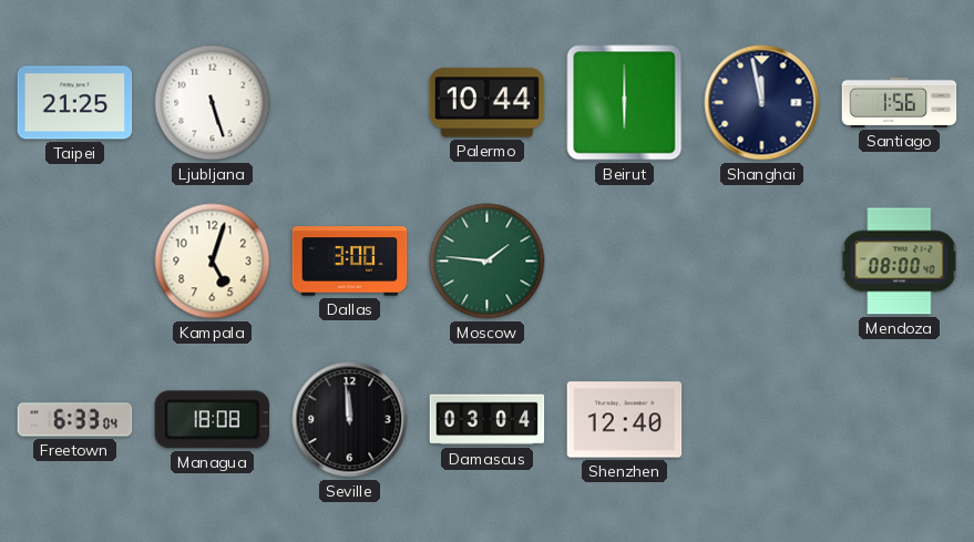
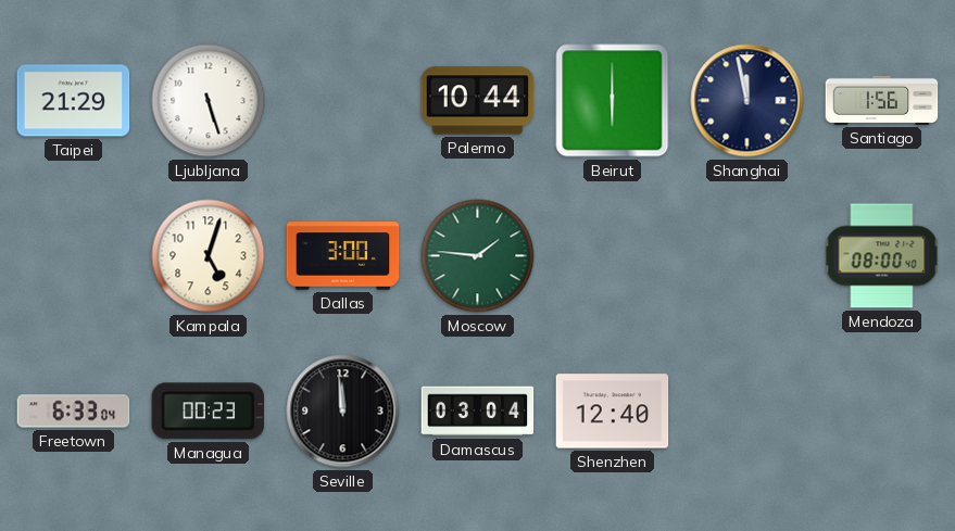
Taipei: 21:25 -> 21:29
Managua: 18:08 -> 00:23
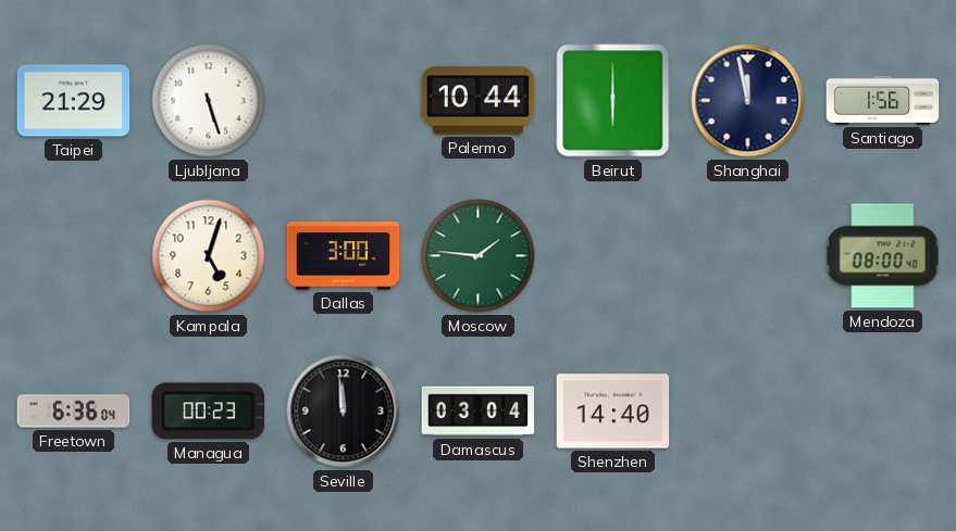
Freetown: 6:33 -> 6:36
Shenzhen: 12:40 -> 14:40
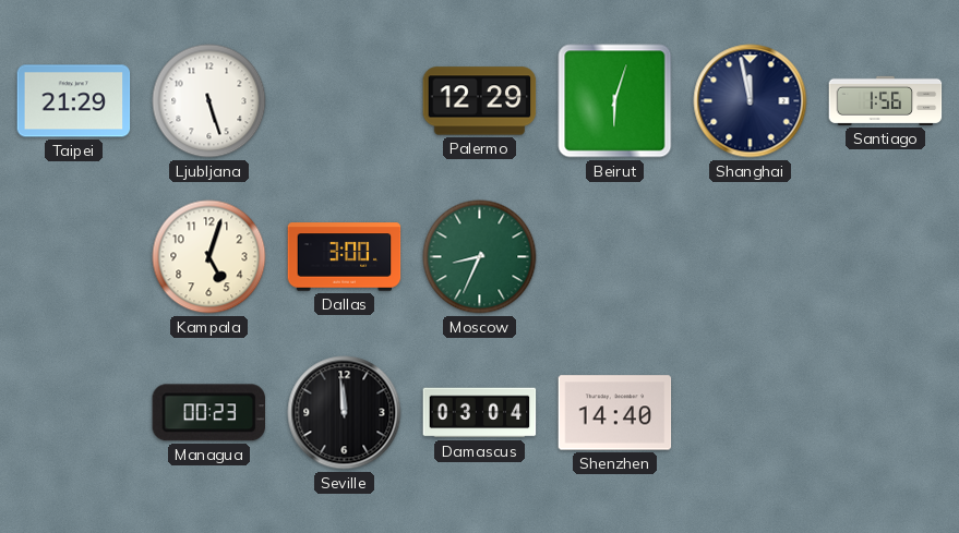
Palermo: 10:44 -> 12:29
Beirut: 6:00 -> 6:03
Moscow: 1:46 -> 8:34
Mendoza: 08:00 -> none
Freetown: 6:36 -> none
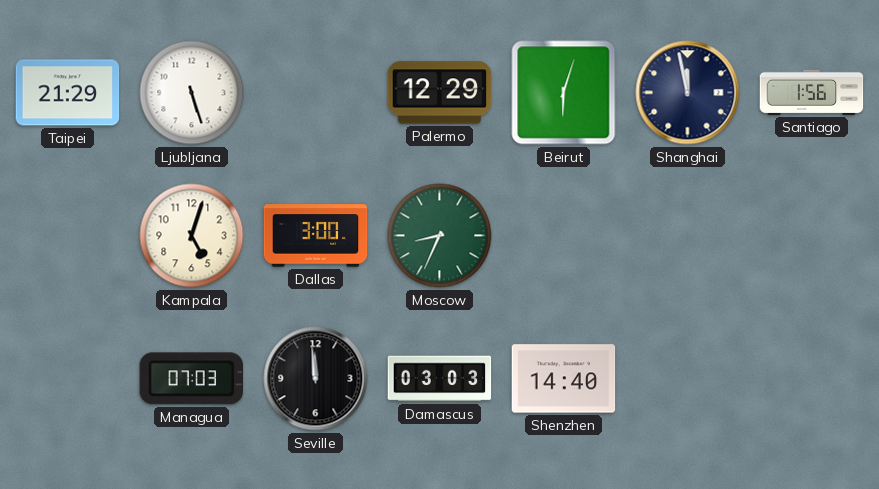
Managua: 00:23 -> 07:03
Damascus: 03:04 -> 03:03
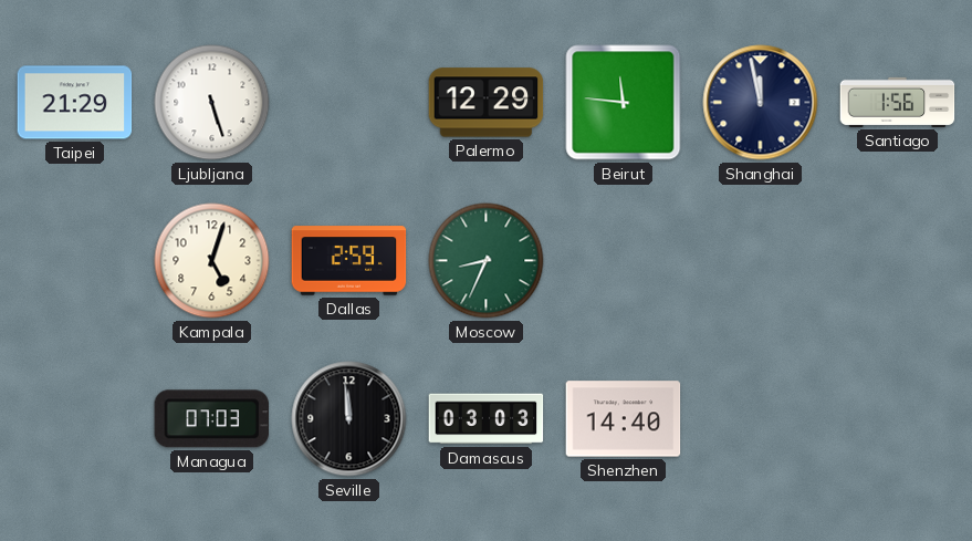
Beirut: 6:03 -> 11:46
Dallas: 3:00 -> 2:59
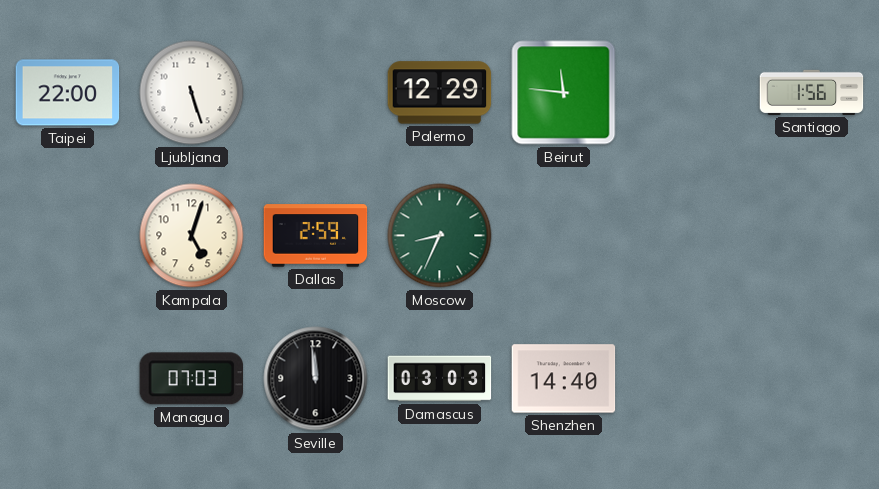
Taipei: 21:29 -> 22:00
Shanghai: 11:58 -> none
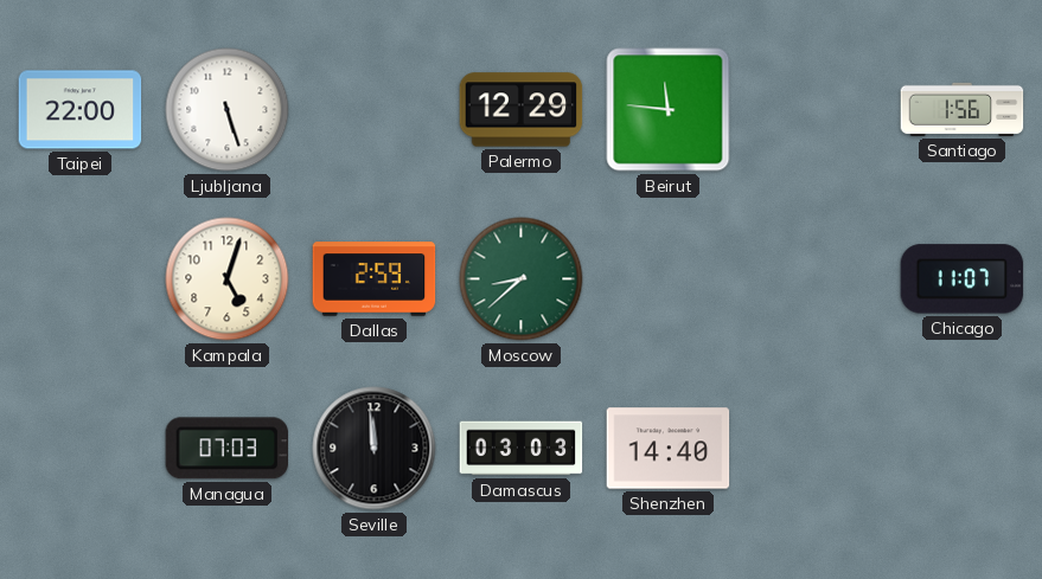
Moscow: 8:34 -> 8:38
Chicago: none -> 11:07
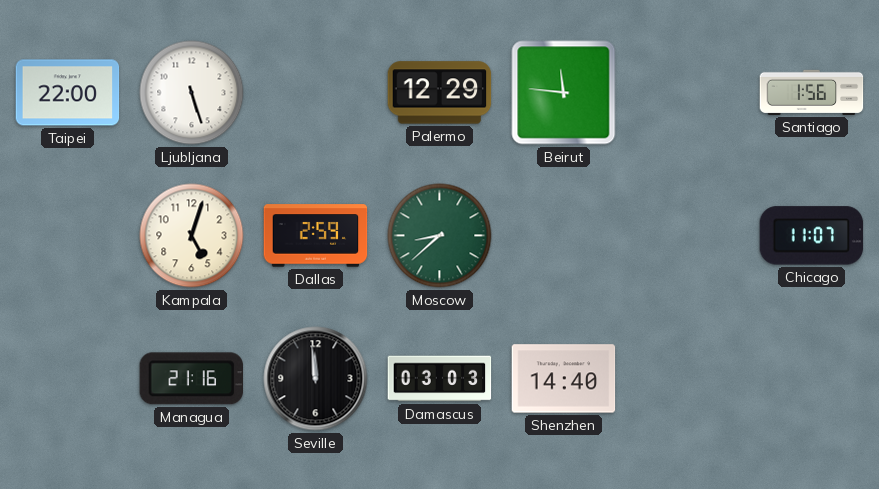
Managua: 07:03 -> 21:16
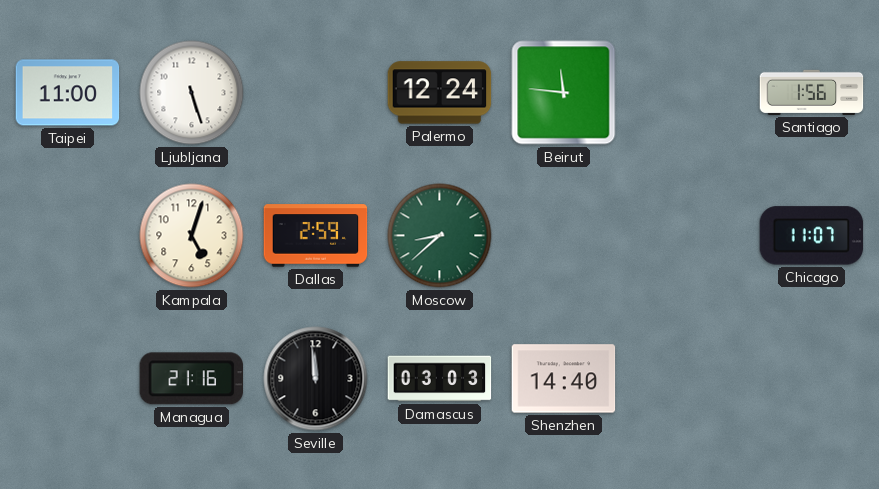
Taipei: 22:00 -> 11:00
Palermo: 12:29 -> 12:24
